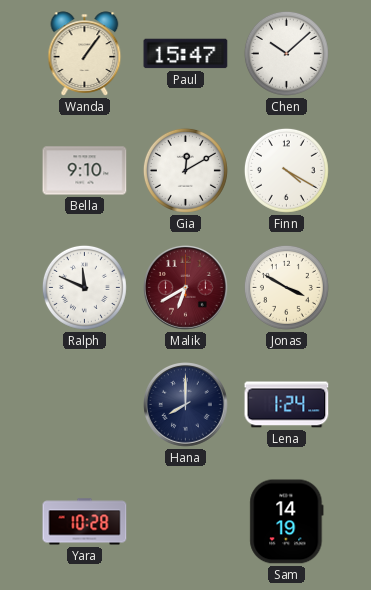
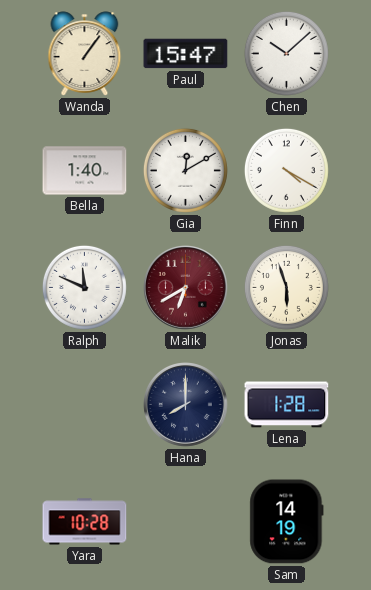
Bella: 9:10 -> 1:40
Jonas: 3:50 -> 5:57
Lena: 1:24 -> 1:28
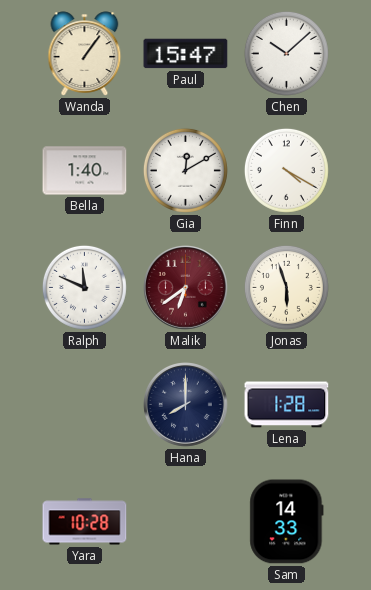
Malik: 6:40 -> 6:39
Sam: 14:19 -> 14:33
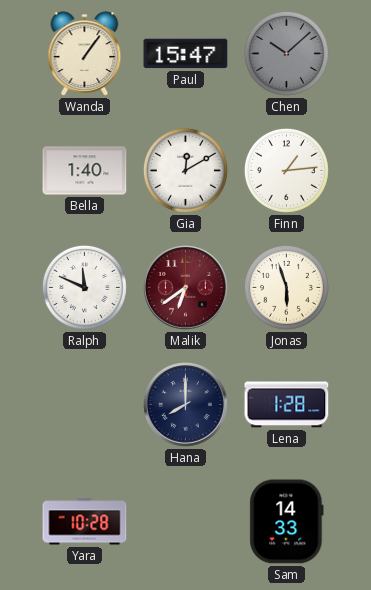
Chen dial: white -> grey
Finn: 4:20 -> 1:14
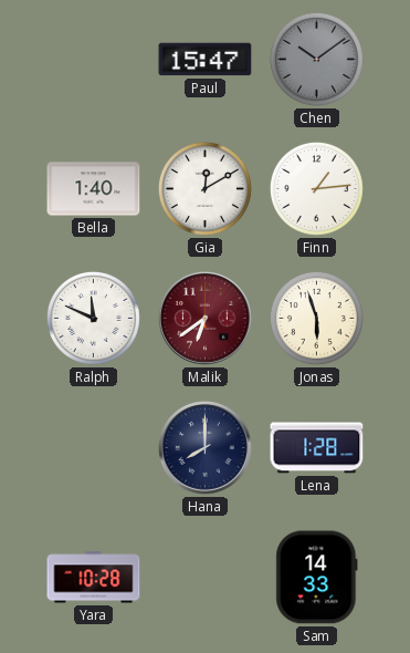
Wanda: 1:06 -> none
Chen: 10:08 -> 10:09
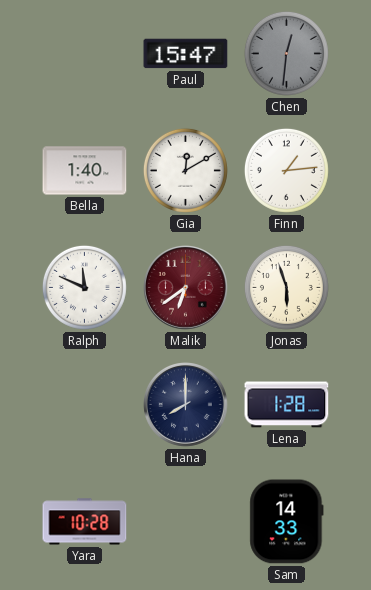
Chen: 10:09 -> 12:31
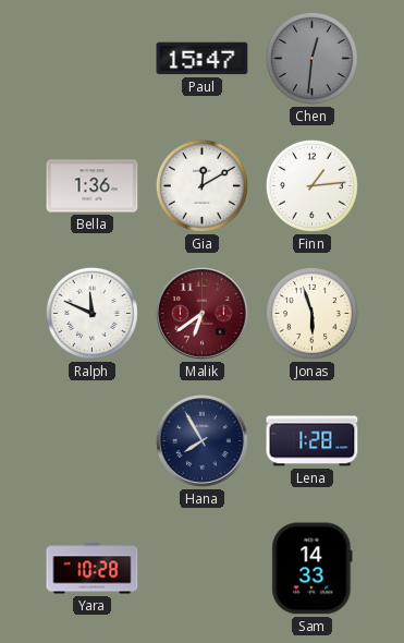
Bella: 1:40 -> 1:36
Hana: 8:00 -> 7:55
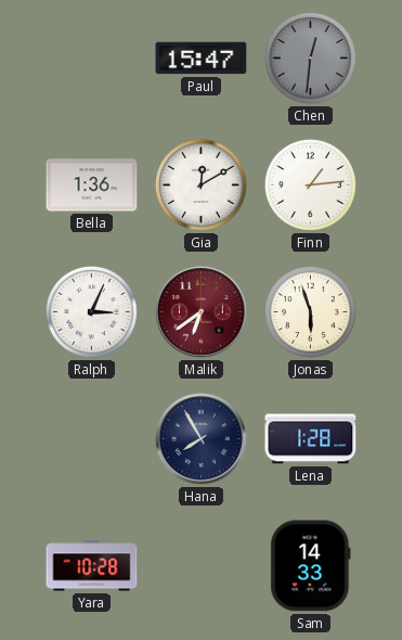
Ralph: 11:49 -> 3:04
